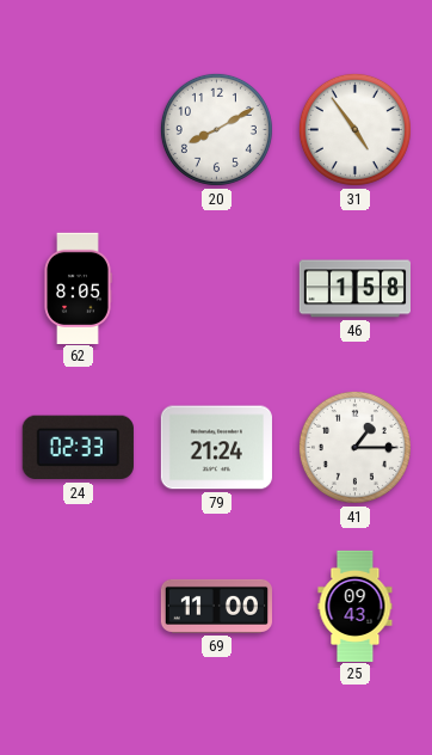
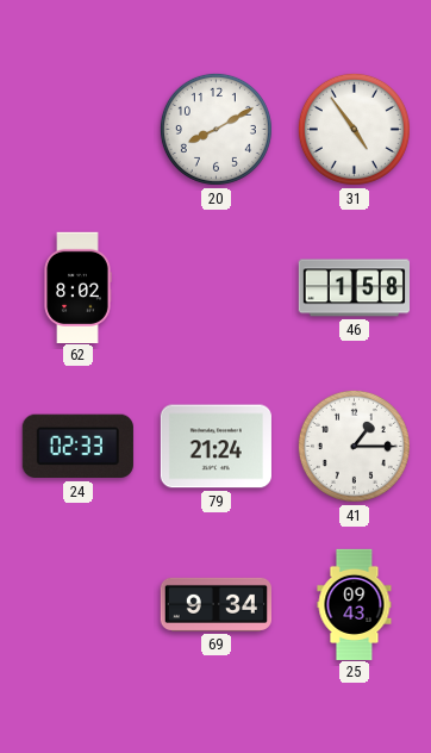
62: 8:05 -> 8:02
69: 11:00 -> 9:34
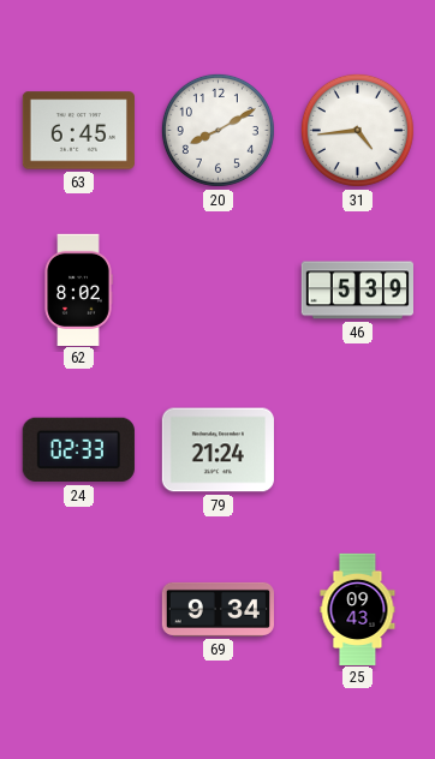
63: none -> 6:45
31: 4:54 -> 4:44
46: 1:58 -> 5:39
41: 1:15 -> none
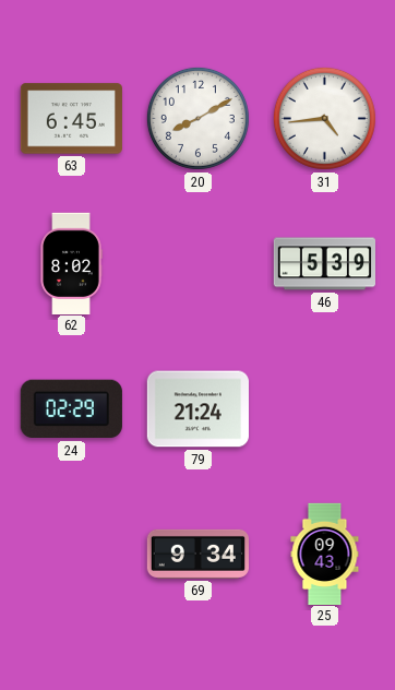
24: 02:33 -> 02:29
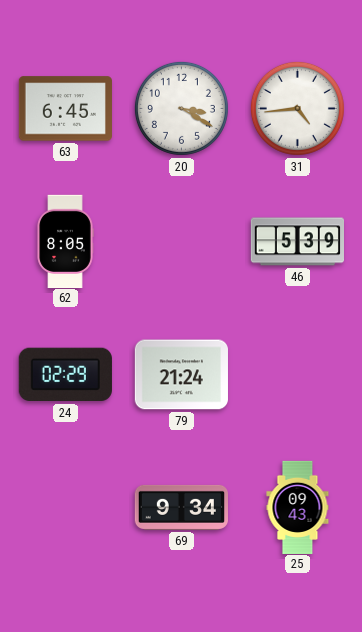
20: 8:10 -> 3:20
62: 8:02 -> 8:05
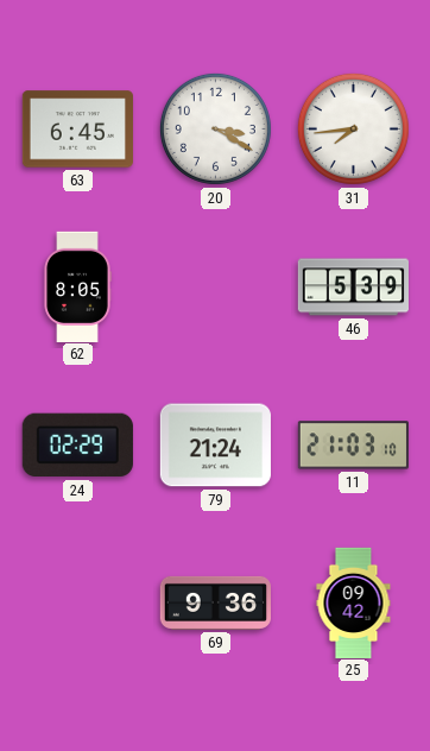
31: 4:44 -> 7:44
11: none -> 21:03
69: 9:34 -> 9:36
25: 09:43 -> 09:42
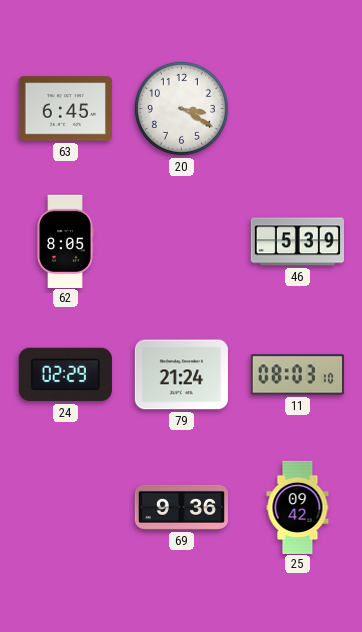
31: 7:44 -> none
11: 21:03 -> 08:03
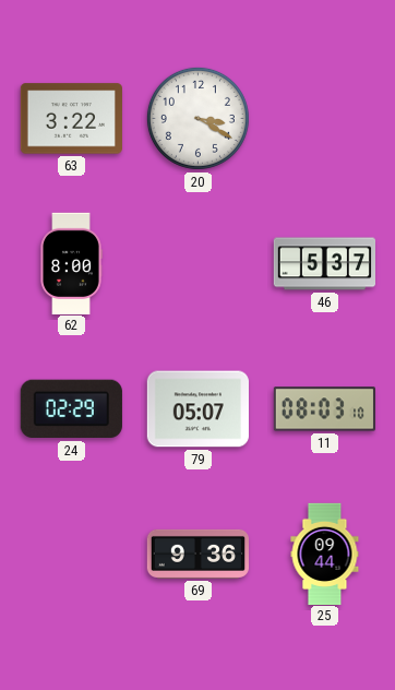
63: 6:45 -> 3:22
62: 8:05 -> 8:00
46: 5:39 -> 5:37
79: 21:24 -> 05:07
25: 09:42 -> 09:44
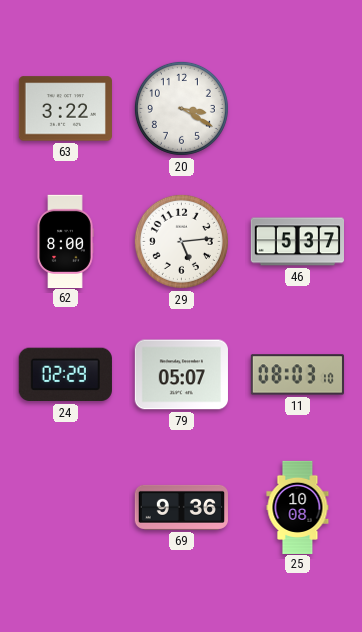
29: none -> 5:14
25: 09:44 -> 10:08
